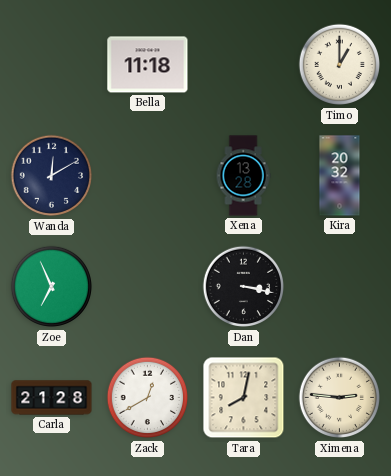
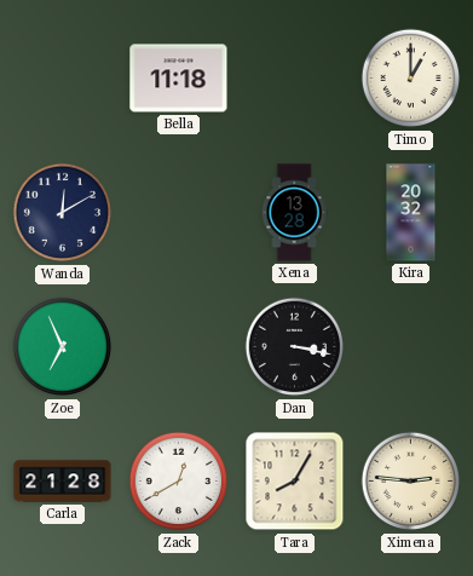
Tara: 8:02 -> 8:05
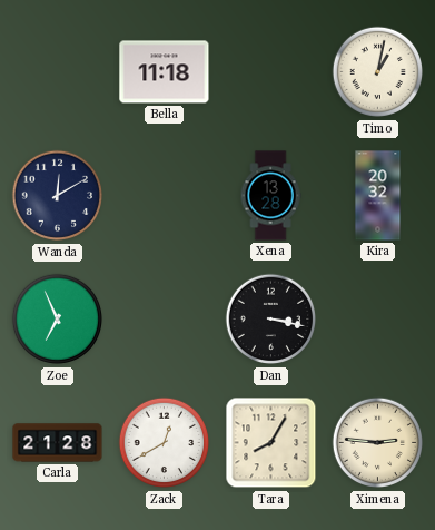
Timo: 1:00 -> 1:02
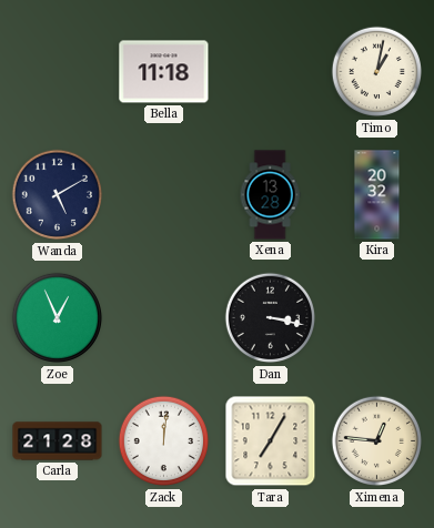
Wanda: 12:10 -> 5:10
Zoe: 6:56 -> 12:56
Zack: 12:40 -> 12:01
Tara: 8:05 -> 7:05
Ximena: 2:46 -> 12:46
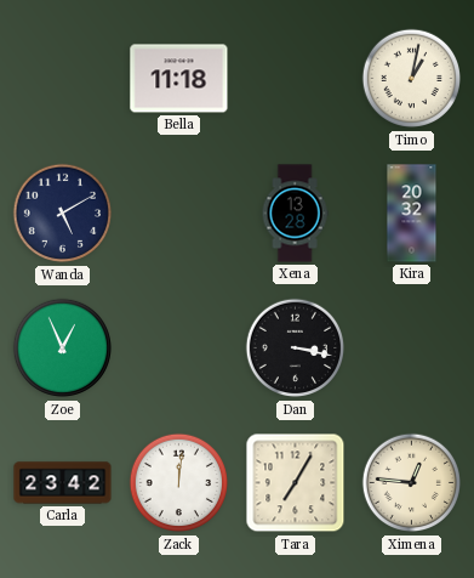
Carla: 21:28 -> 23:42
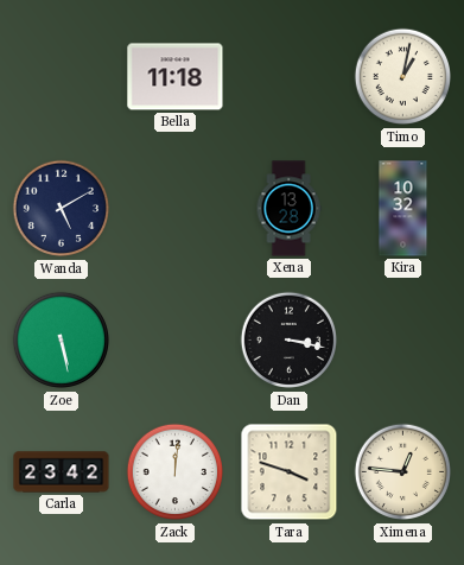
Kira: 20:32 -> 10:32
Zoe: 12:56 -> 5:28
Tara: 7:05 -> 3:48
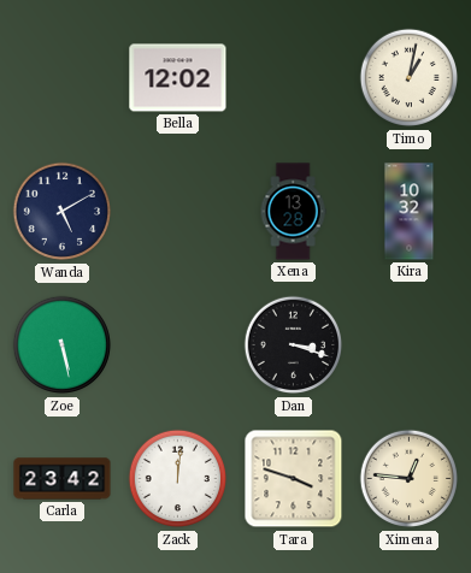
Bella: 11:18 -> 12:02
Dan: 3:17 -> 3:18
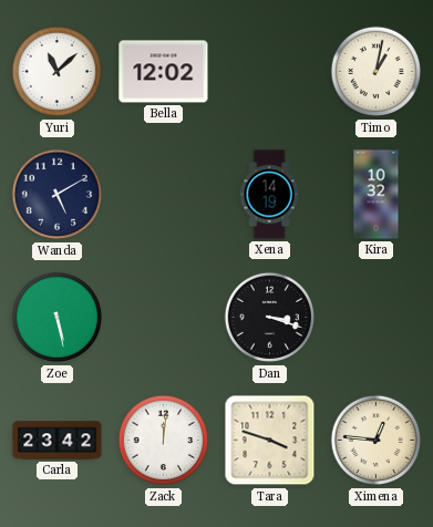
Yuri: none -> 11:08
Xena: 13:28 -> 14:19
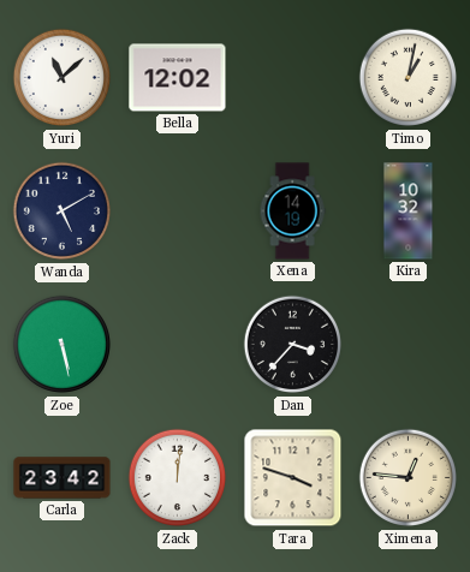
Dan: 3:18 -> 3:37
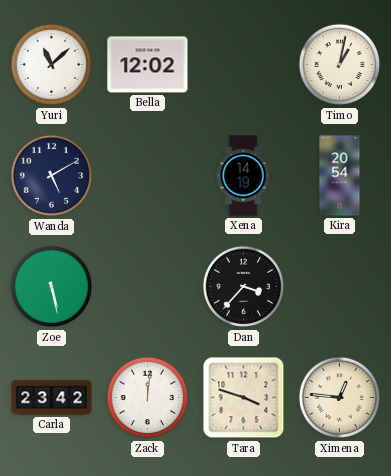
Kira: 10:32 -> 20:54
